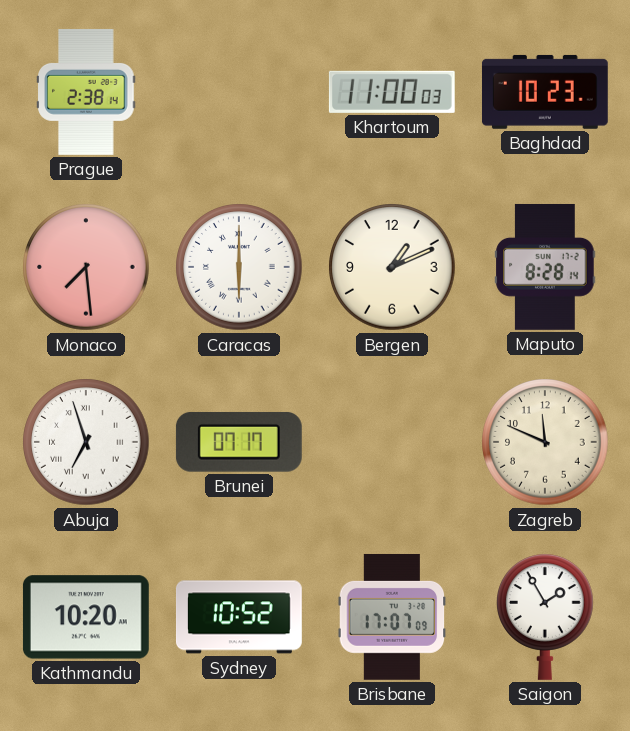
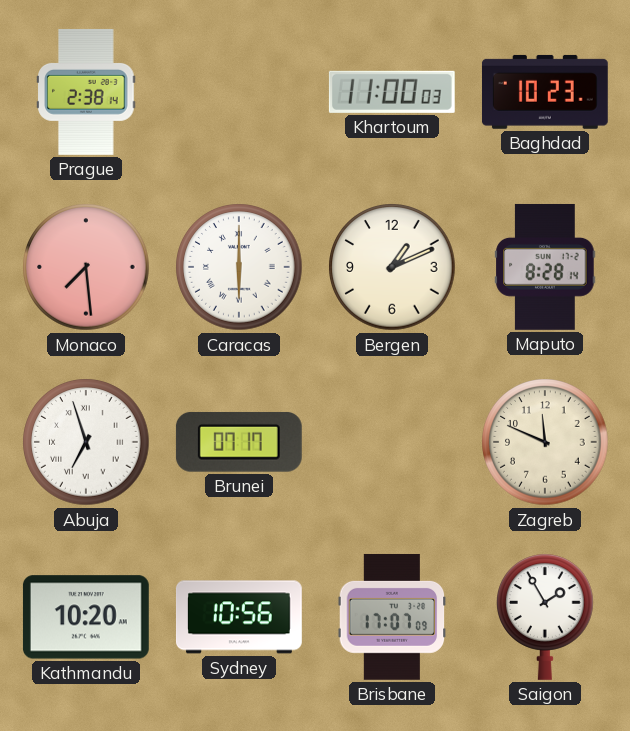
Sydney: 10:52 -> 10:56
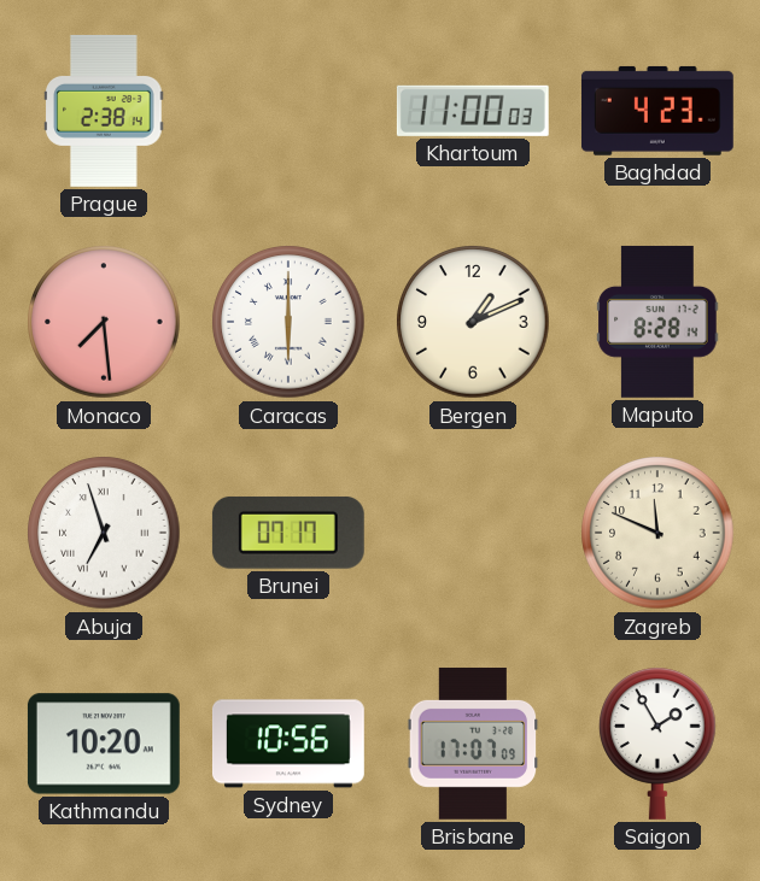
Baghdad: 10:23 -> 4:23
